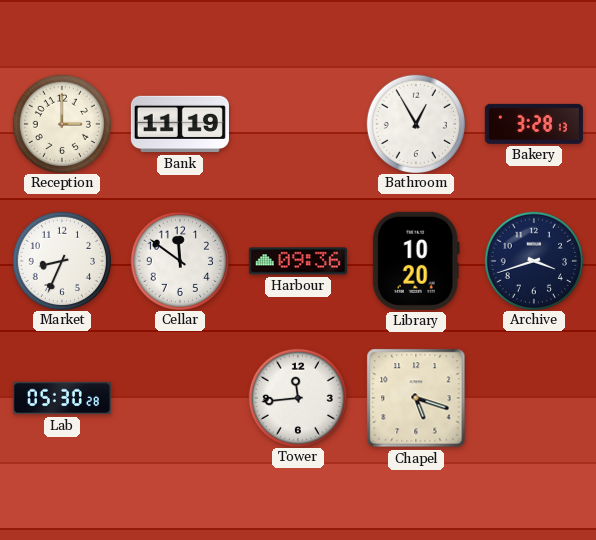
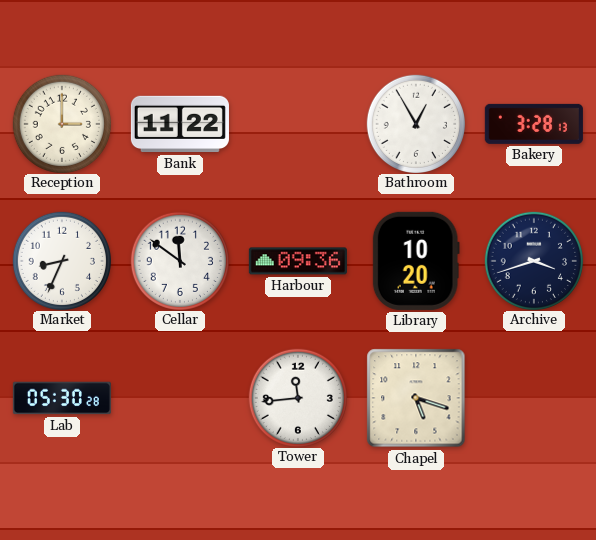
Bank: 11:19 -> 11:22
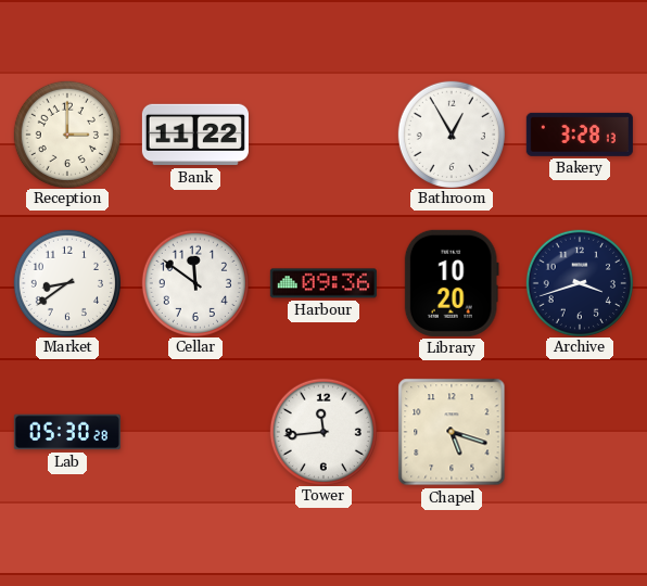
Market: 8:34 -> 8:39
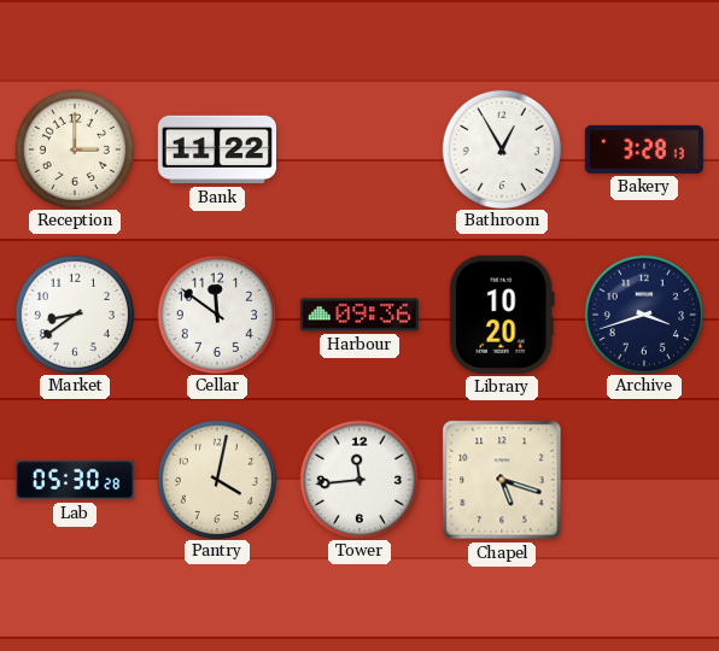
Pantry: none -> 4:02
